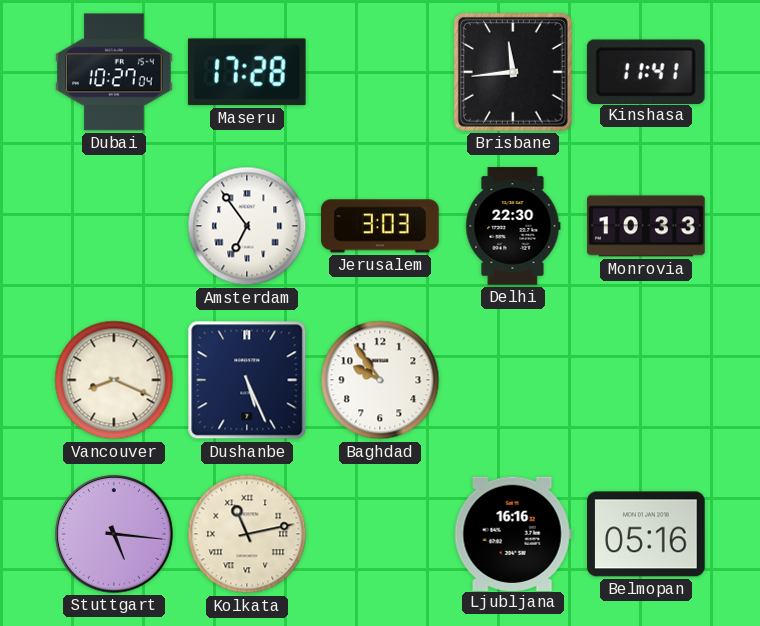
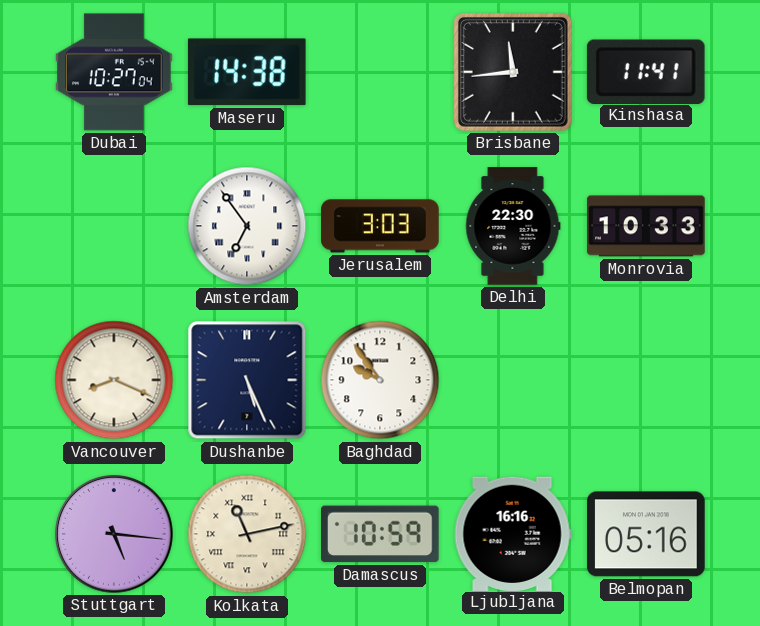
Maseru: 17:28 -> 14:38
Damascus: none -> 10:59
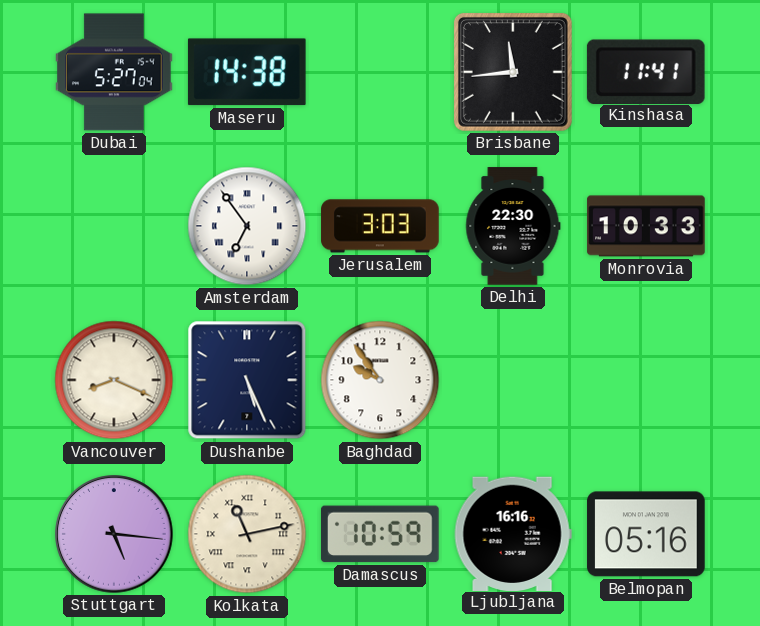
Dubai: 10:27 -> 5:27
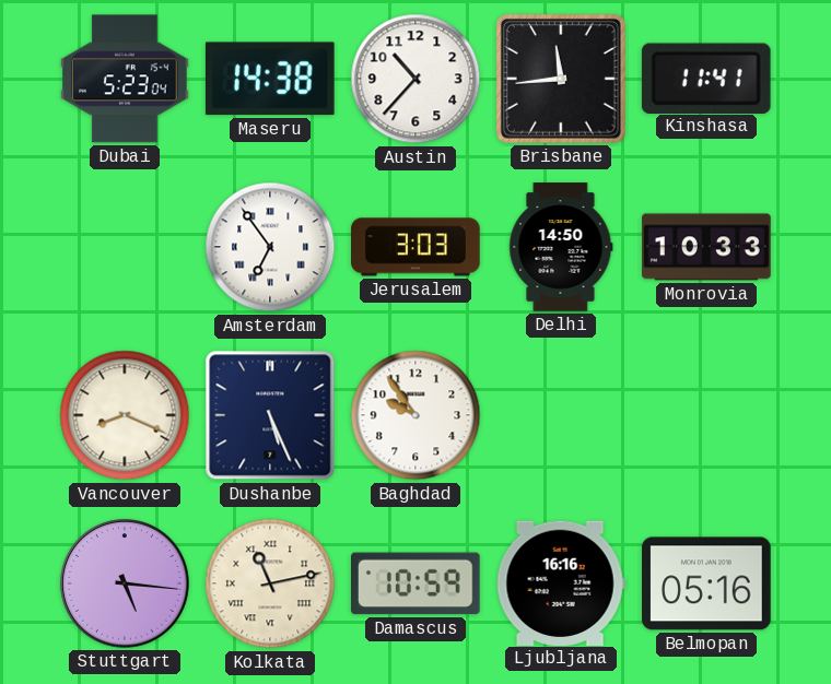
Dubai: 5:27 -> 5:23
Austin: none -> 10:37
Delhi: 22:30 -> 14:50
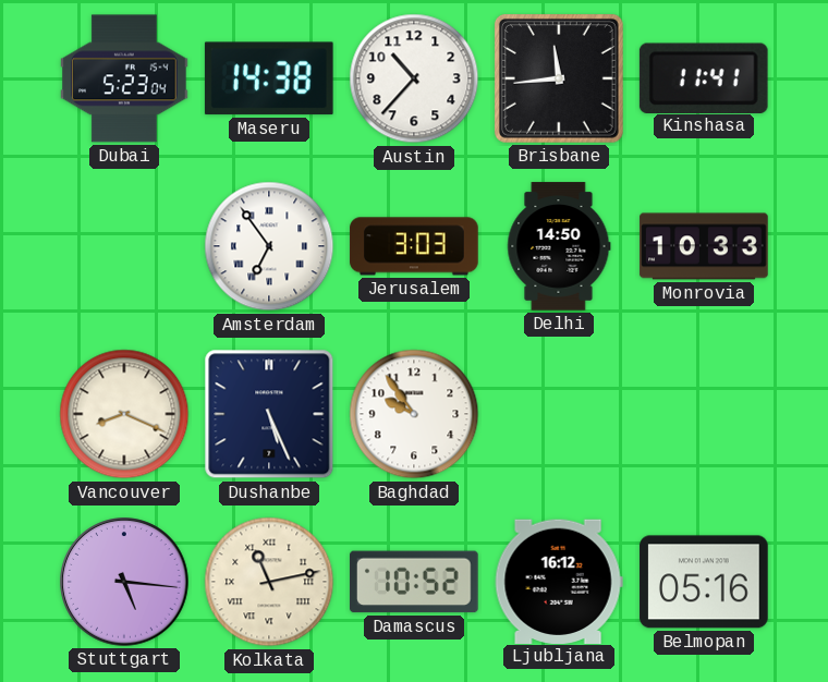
Damascus: 10:59 -> 10:52
Ljubljana: 16:16 -> 16:12
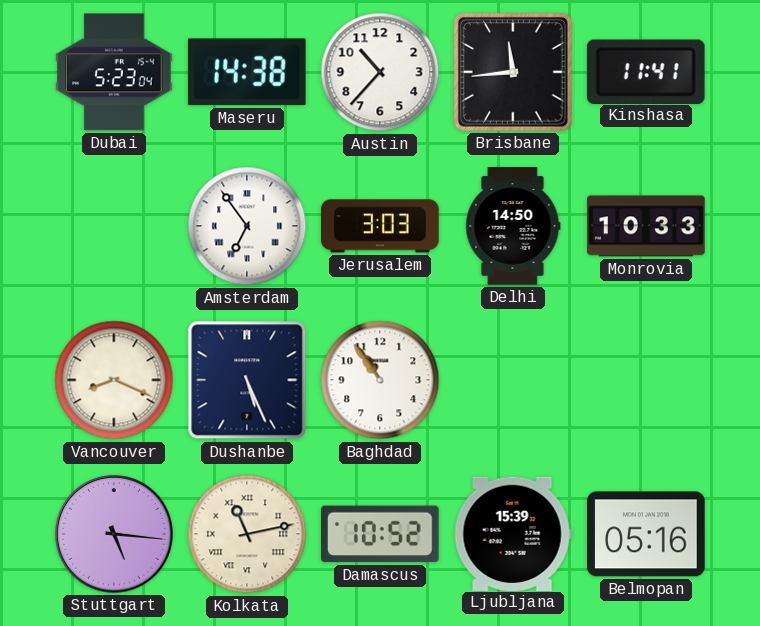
Baghdad: 9:54 -> 10:54
Ljubljana: 16:12 -> 15:39
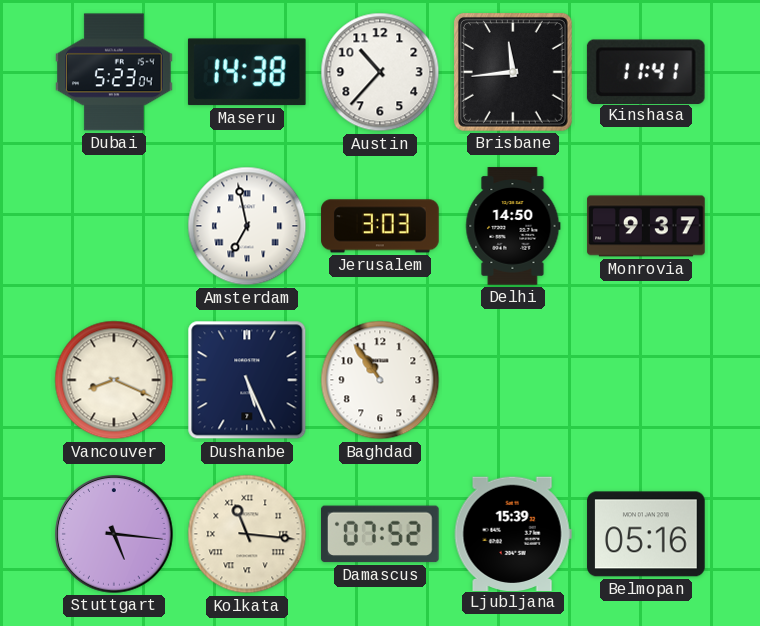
Amsterdam: 6:54 -> 6:58
Monrovia: 10:33 -> 9:37
Kolkata: 11:13 -> 11:16
Damascus: 10:52 -> 07:52
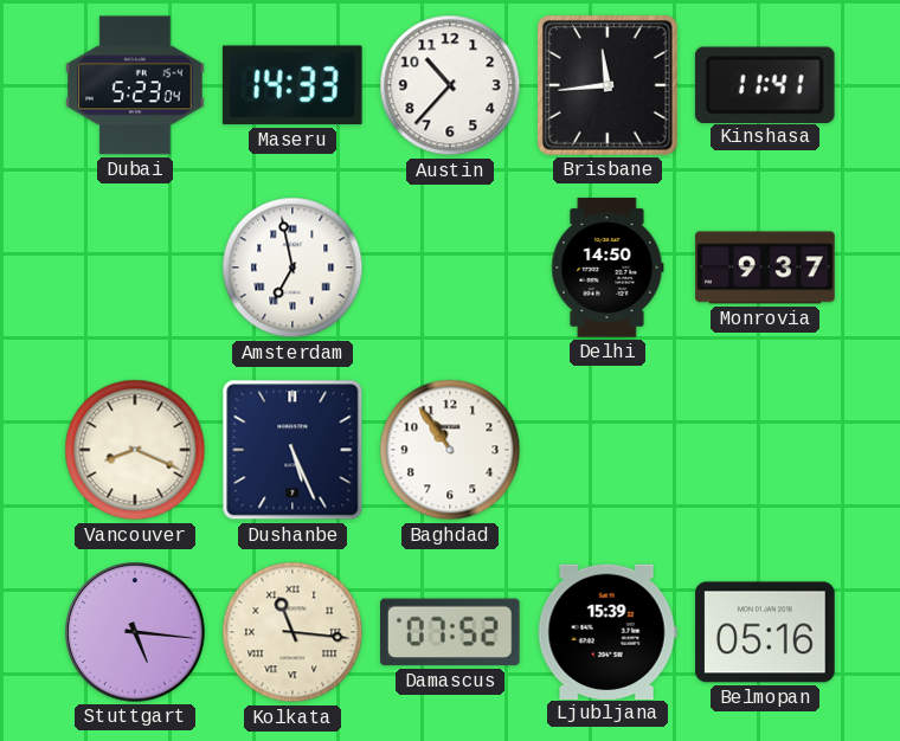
Maseru: 14:38 -> 14:33
Jerusalem: 3:03 -> none
